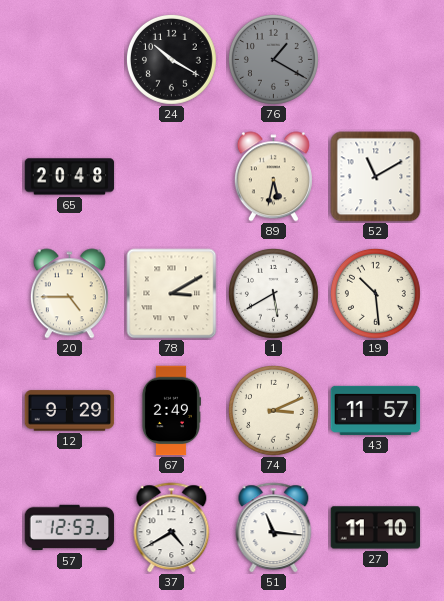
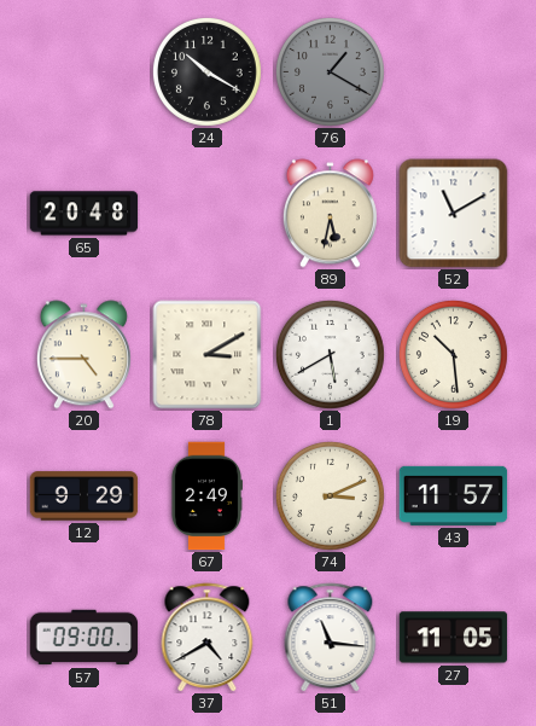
57: 12:53 -> 09:00
27: 11:10 -> 11:05
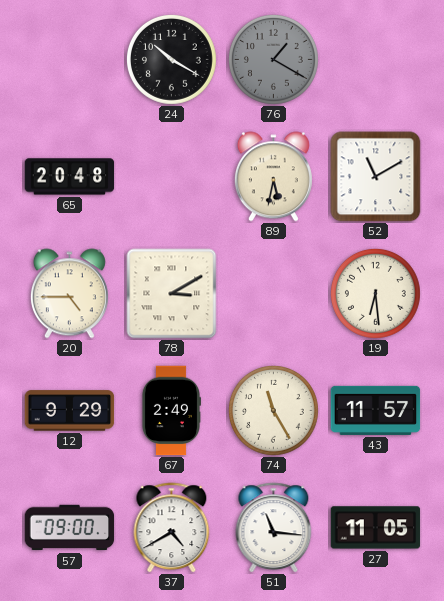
1: 5:40 -> none
19: 10:29 -> 6:29
74: 3:11 -> 11:25
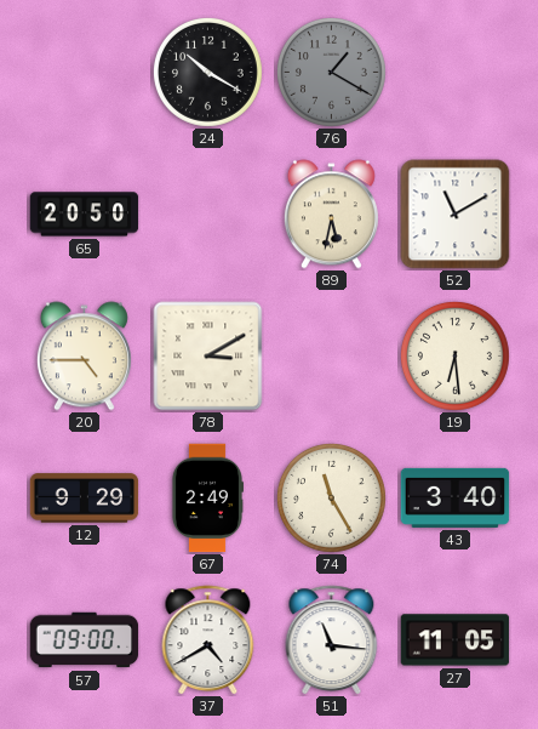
65: 20:48 -> 20:50
43: 11:57 -> 3:40
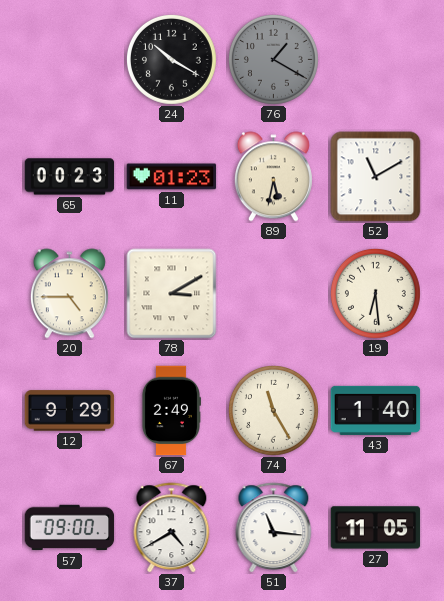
65: 20:50 -> 00:23
11: none -> 01:23
43: 3:40 -> 1:40
